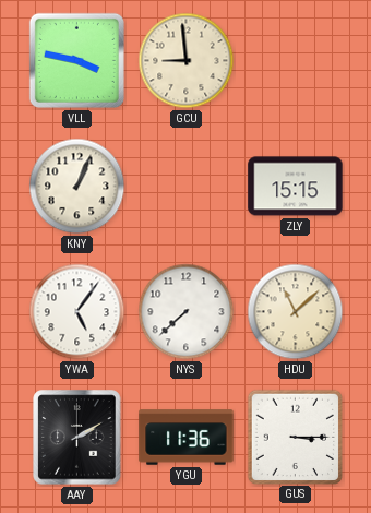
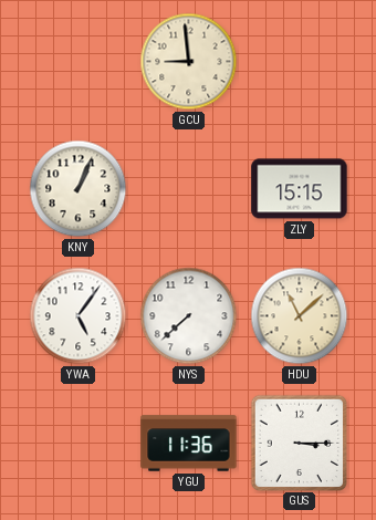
VLL: 3:47 -> none
AAY: 2:10 -> none
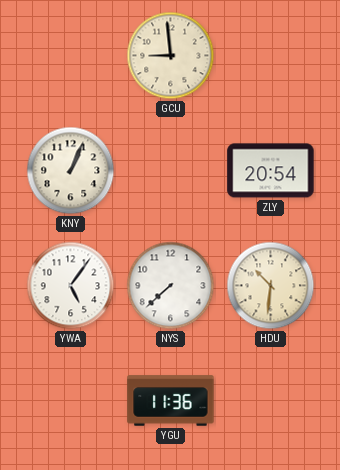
ZLY: 15:15 -> 20:54
HDU: 11:08 -> 10:31
GUS: 3:15 -> none
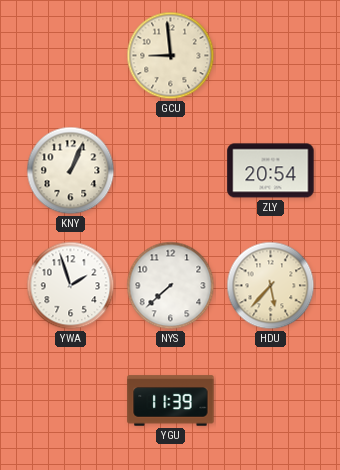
YWA: 5:06 -> 1:57
HDU: 10:31 -> 5:37
YGU: 11:36 -> 11:39
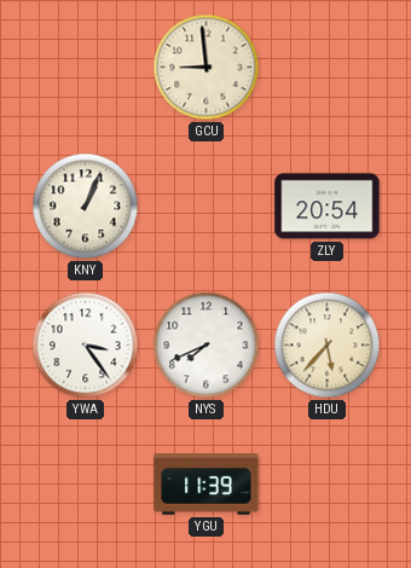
YWA: 1:57 -> 3:24
NYS: 7:38 -> 7:41
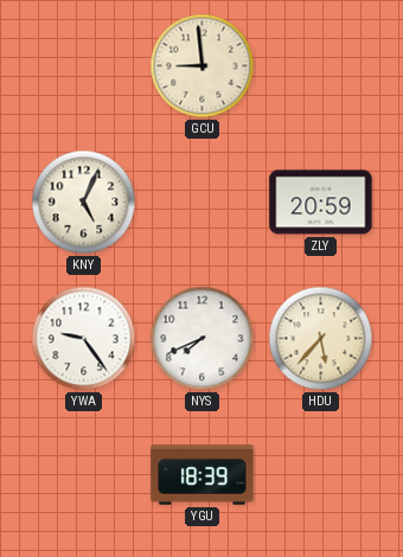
KNY: 1:04 -> 5:04
ZLY: 20:54 -> 20:59
YWA: 3:24 -> 9:24
YGU: 11:39 -> 18:39
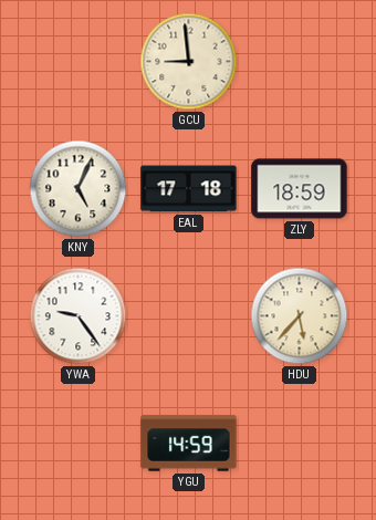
EAL: none -> 17:18
ZLY: 20:59 -> 18:59
NYS: 7:41 -> none
YGU: 18:39 -> 14:59
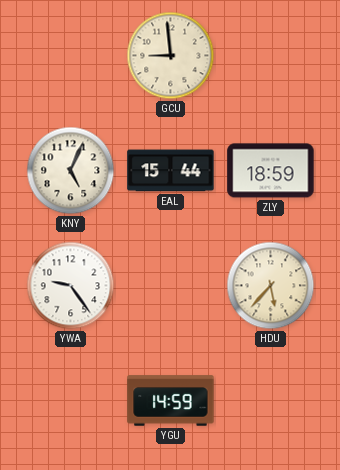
EAL: 17:18 -> 15:44
